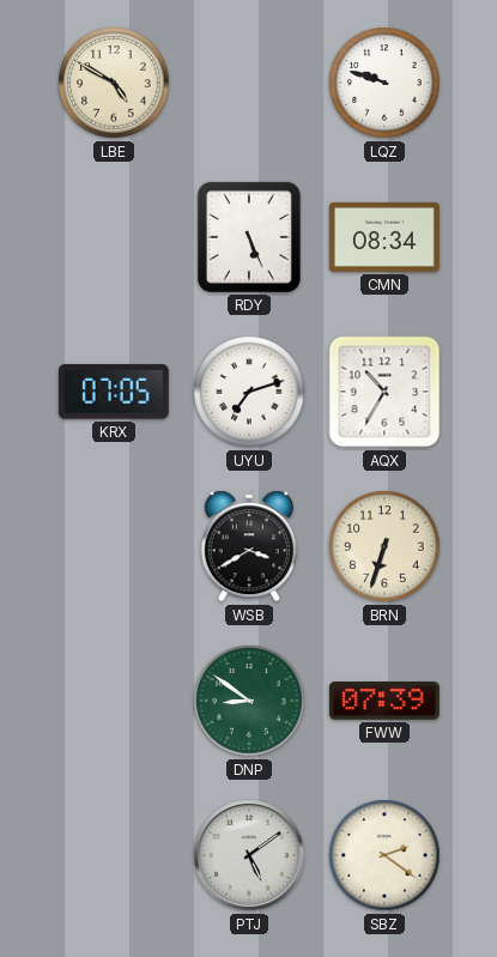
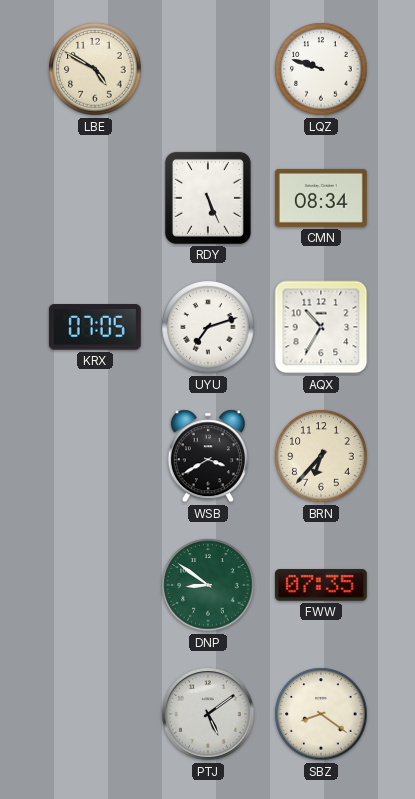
BRN: 6:33 -> 6:37
FWW: 07:39 -> 07:35
SBZ: 2:21 -> 8:21
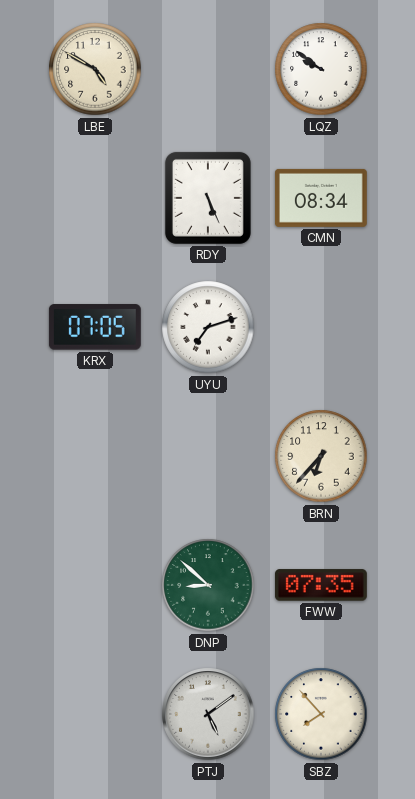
LQZ: 9:48 -> 9:51
AQX: 10:35 -> none
WSB: 3:40 -> none
DNP: 8:51 -> 8:52
SBZ: 8:21 -> 7:53
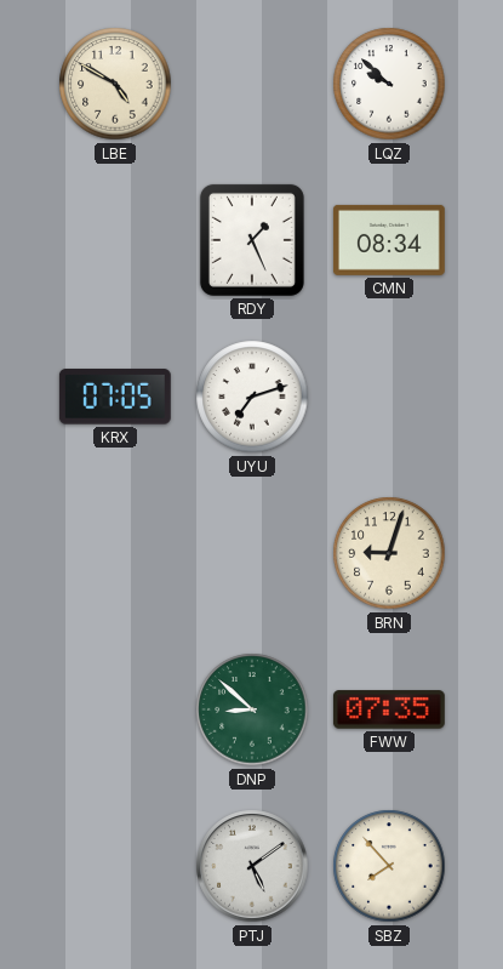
LQZ: 9:51 -> 9:52
RDY: 5:26 -> 1:26
BRN: 6:37 -> 9:03
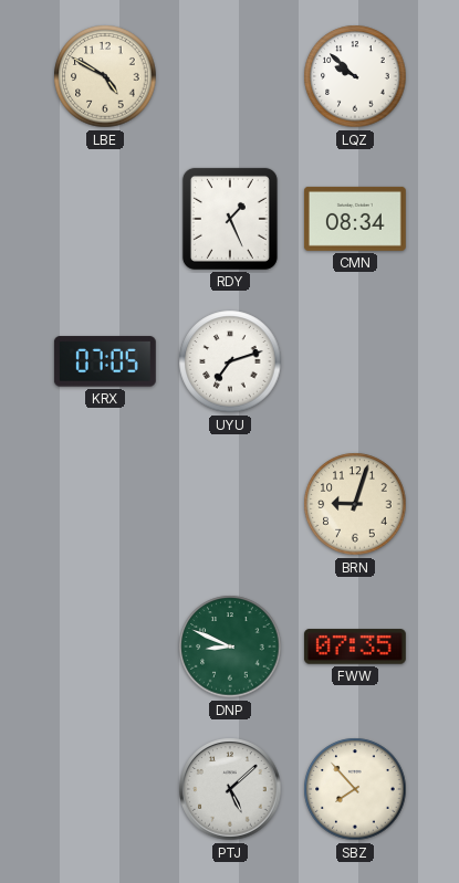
DNP: 8:52 -> 8:49
PTJ: 5:09 -> 5:08
